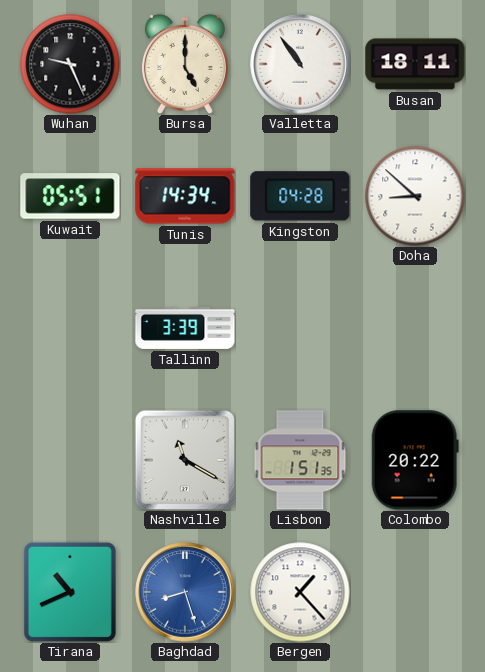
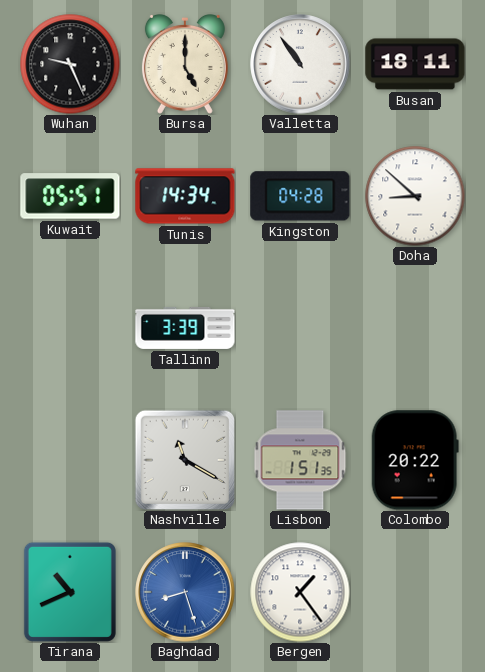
Bergen: 1:23 -> 1:24
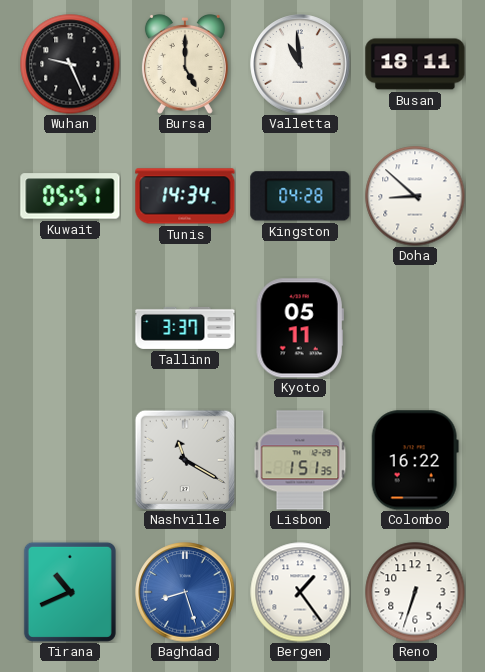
Valletta: 10:54 -> 10:59
Tallinn: 3:39 -> 3:37
Kyoto: none -> 05:11
Colombo: 20:22 -> 16:22
Reno: none -> 6:33
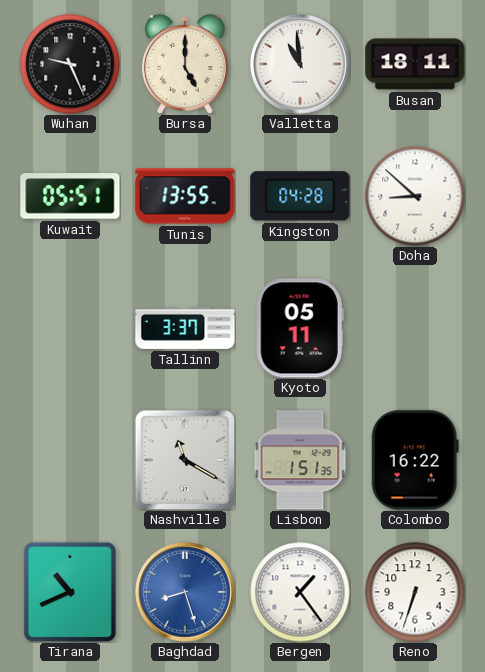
Tunis: 14:34 -> 13:55
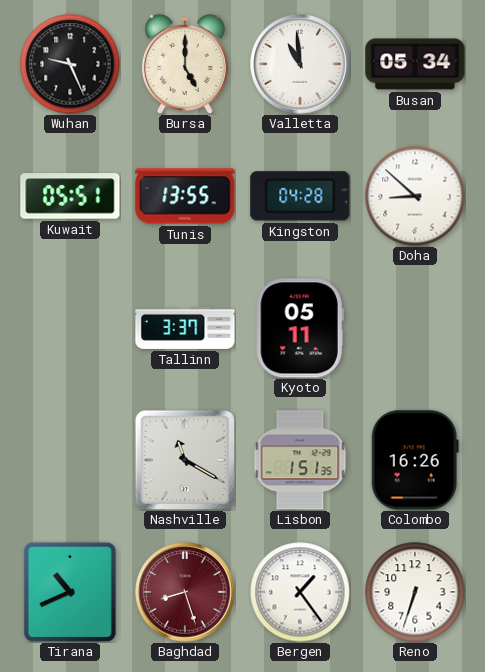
Busan: 18:11 -> 05:34
Colombo: 16:22 -> 16:26
Baghdad dial: blue -> burgundy
